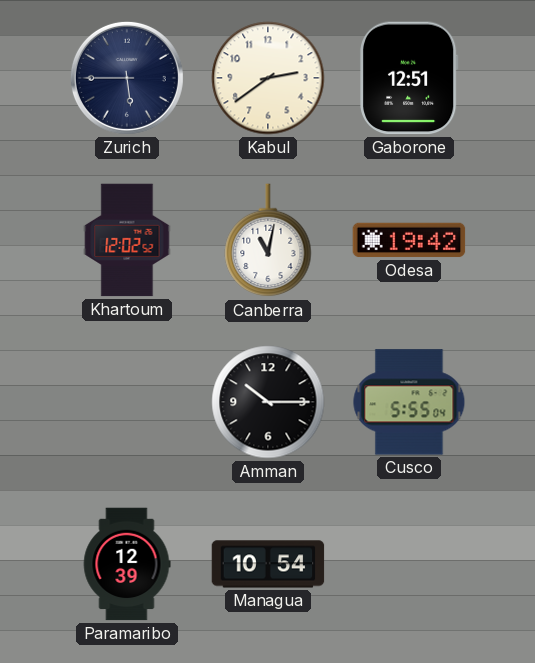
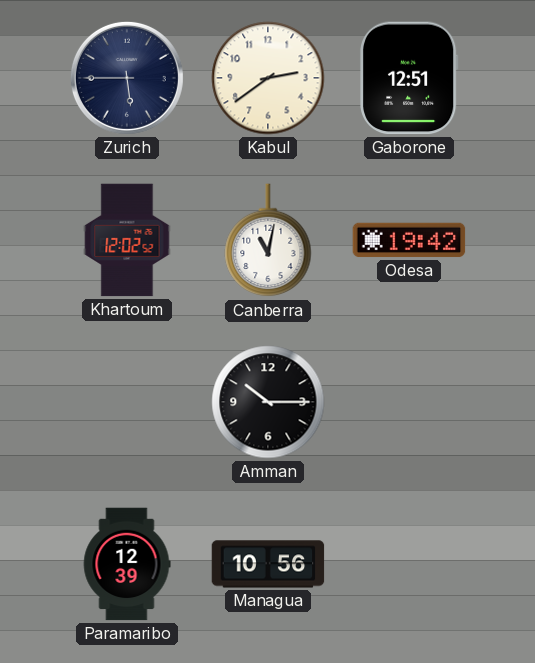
Cusco: 5:55 -> none
Managua: 10:54 -> 10:56
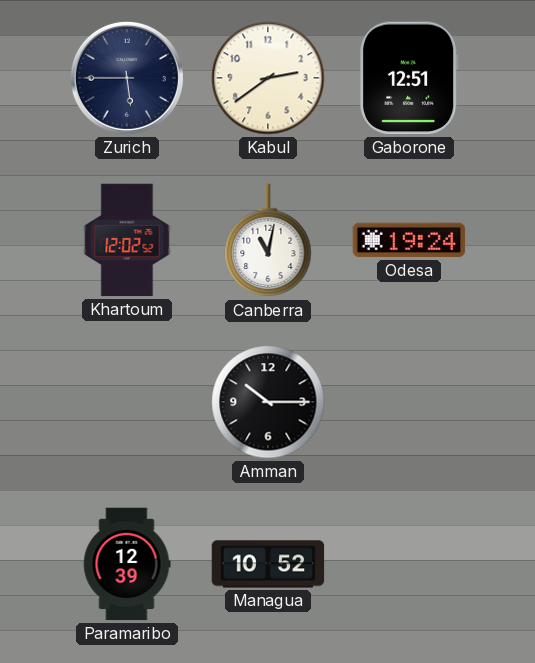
Odesa: 19:42 -> 19:24
Managua: 10:56 -> 10:52
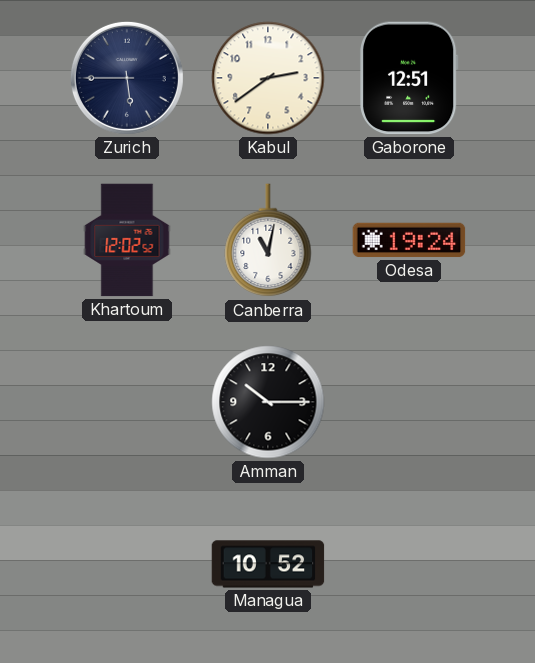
Paramaribo: 12:39 -> none
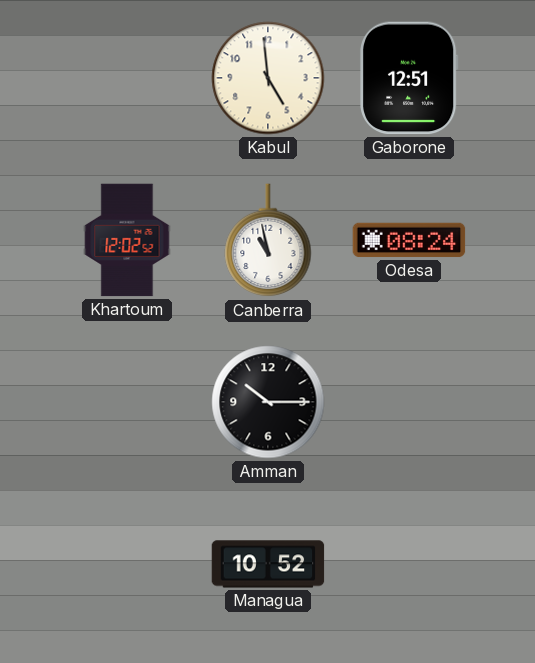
Zurich: 5:45 -> none
Kabul: 2:39 -> 4:59
Canberra: 11:02 -> 10:58
Odesa: 19:24 -> 08:24
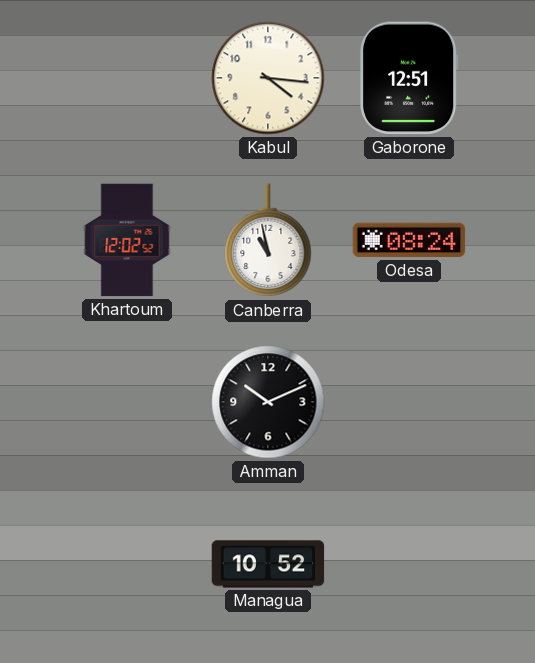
Kabul: 4:59 -> 4:16
Amman: 10:15 -> 10:11
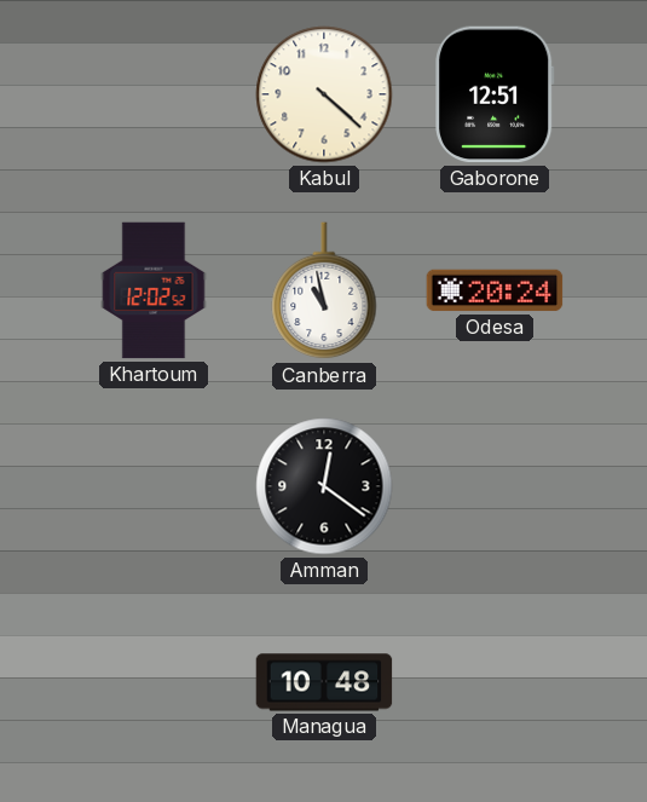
Kabul: 4:16 -> 4:22
Odesa: 08:24 -> 20:24
Amman: 10:11 -> 12:21
Managua: 10:52 -> 10:48
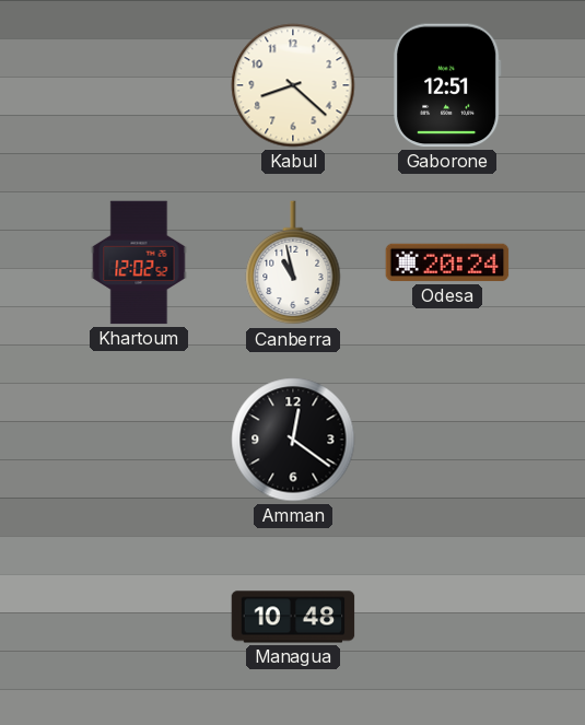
Kabul: 4:22 -> 8:22
